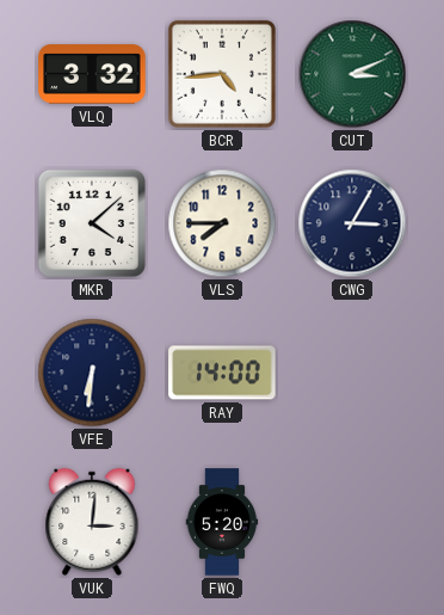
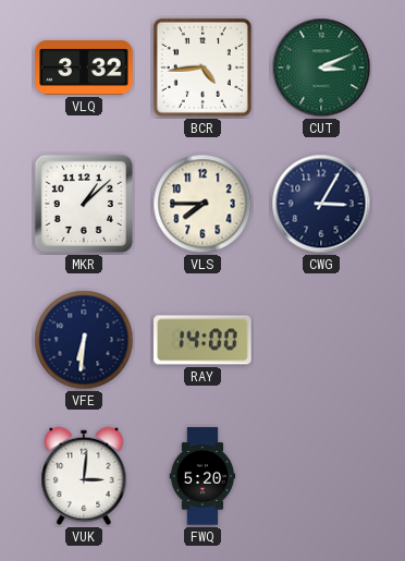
MKR: 4:08 -> 1:08
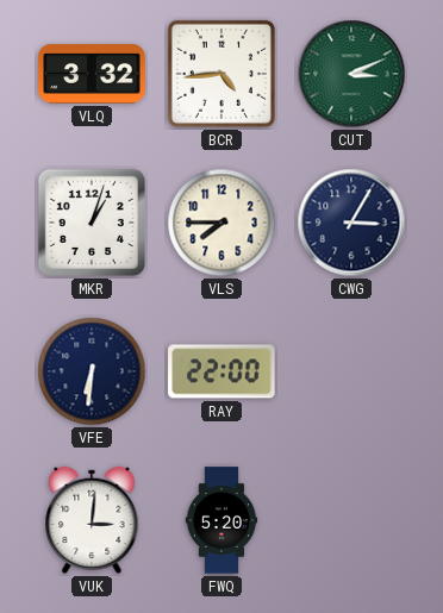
MKR: 1:08 -> 1:03
RAY: 14:00 -> 22:00
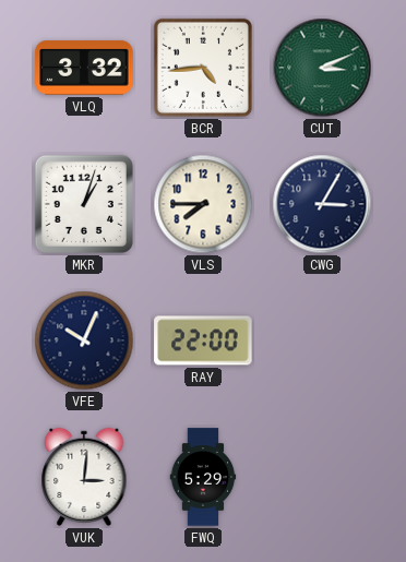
VFE: 6:31 -> 10:04
FWQ: 5:20 -> 5:29
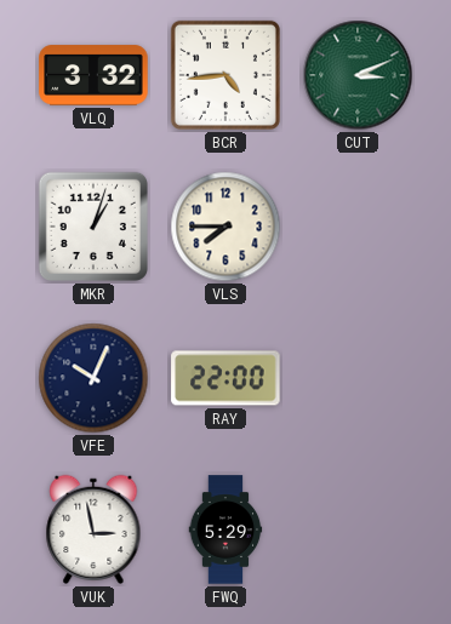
CWG: 3:05 -> none
VUK: 3:01 -> 2:58
